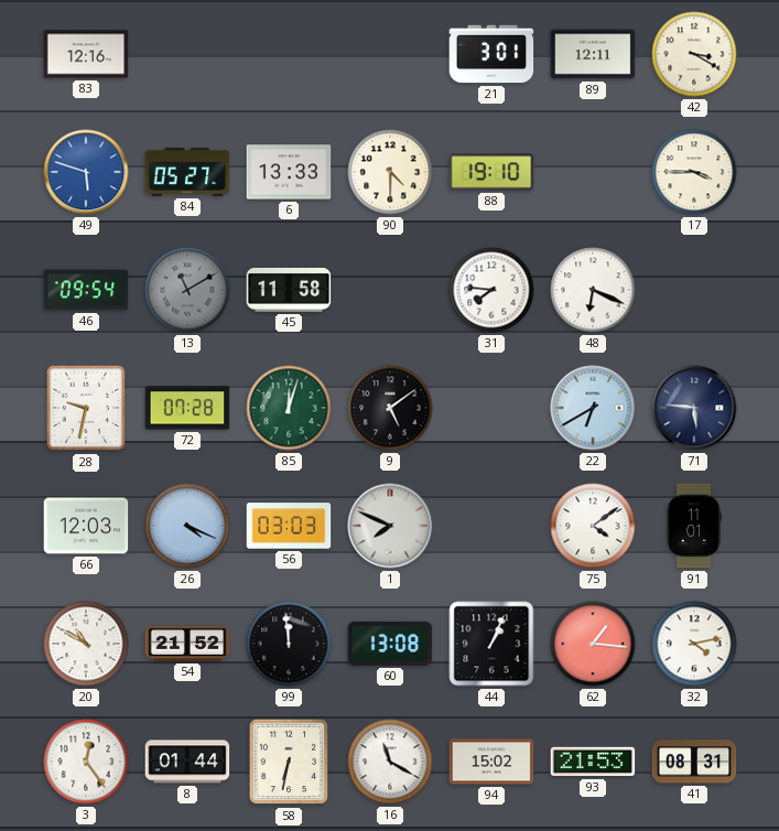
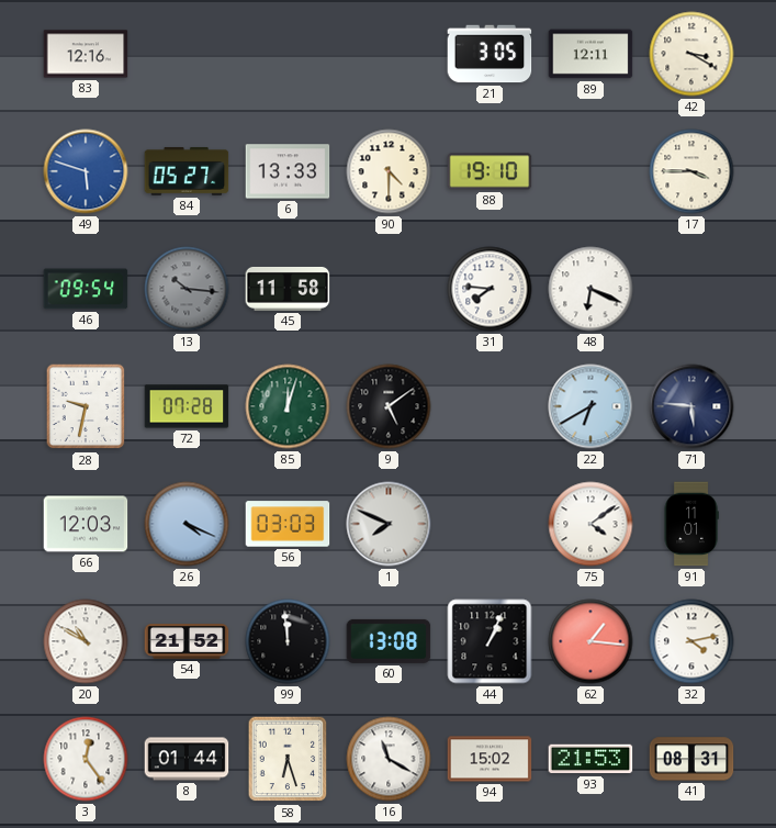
21: 3:01 -> 3:05
13: 11:10 -> 10:16
58: 6:32 -> 6:27
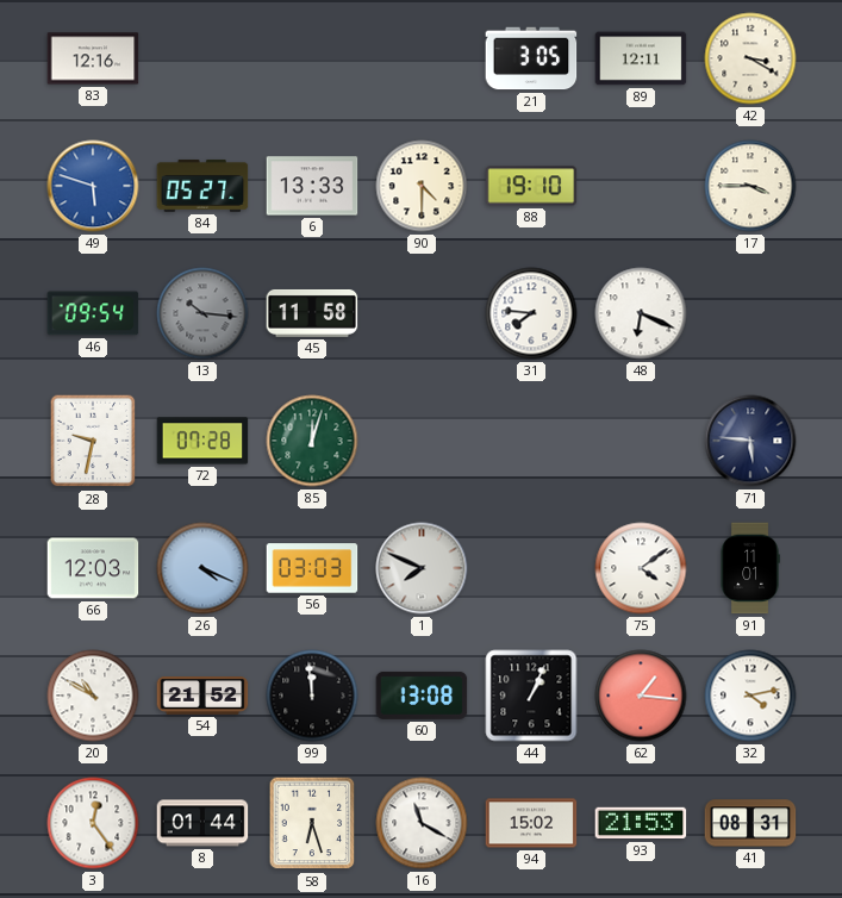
9: 5:09 -> none
22: 6:40 -> none
